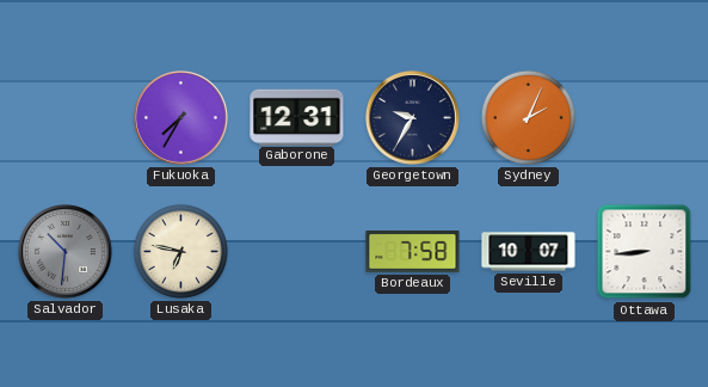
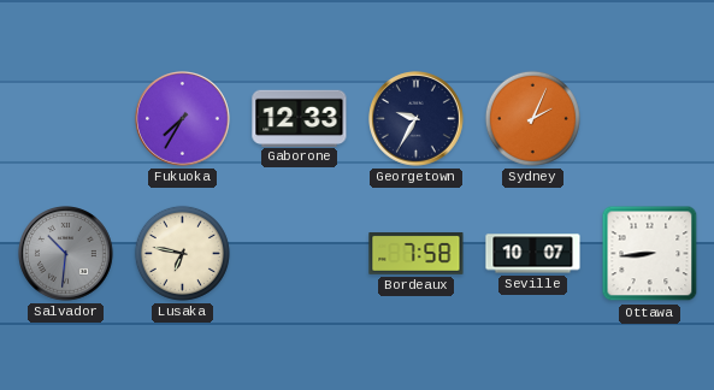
Gaborone: 12:31 -> 12:33
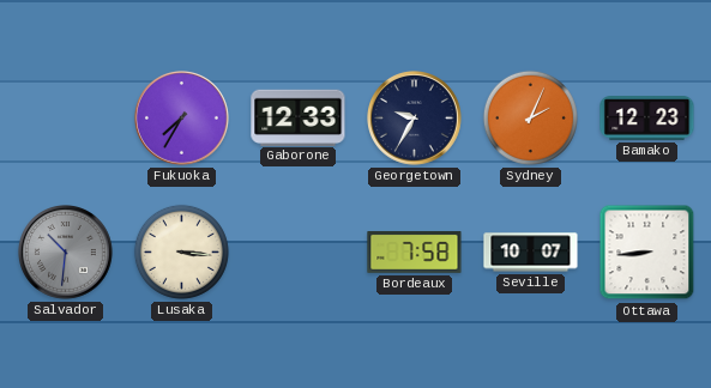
Bamako: none -> 12:23
Lusaka: 6:47 -> 3:16
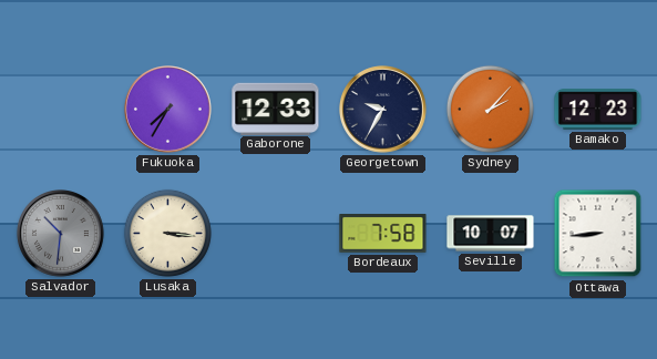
Sydney: 2:04 -> 2:07
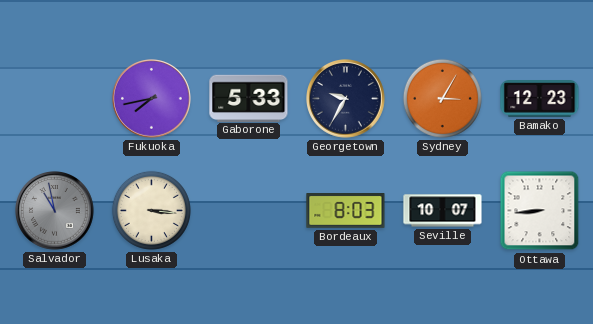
Fukuoka: 7:35 -> 7:43
Gaborone: 12:33 -> 5:33
Sydney: 2:07 -> 3:05
Salvador: 10:31 -> 10:58
Bordeaux: 7:58 -> 8:03
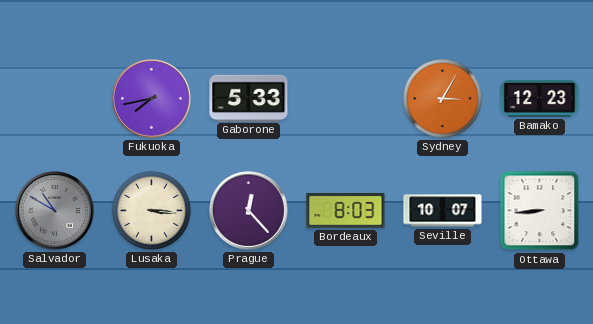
Georgetown: 9:35 -> none
Salvador: 10:58 -> 10:50
Prague: none -> 12:23
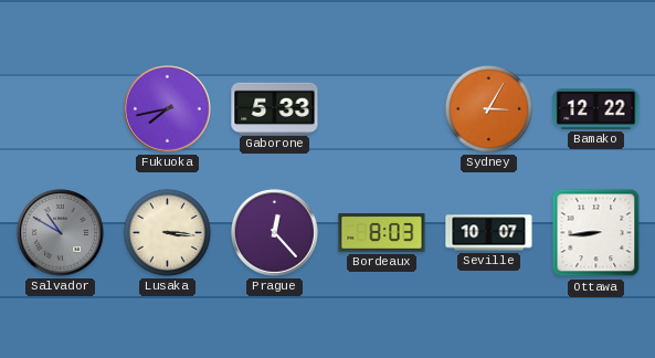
Bamako: 12:23 -> 12:22
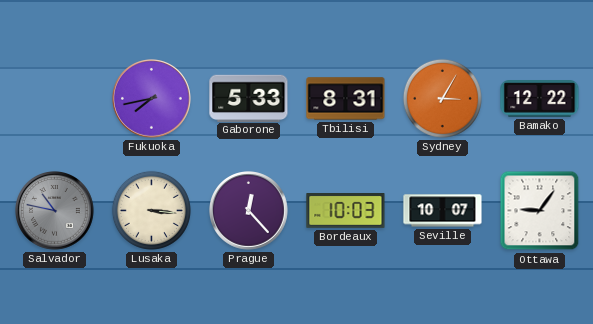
Tbilisi: none -> 8:31
Salvador: 10:50 -> 10:47
Bordeaux: 8:03 -> 10:03
Ottawa: 8:44 -> 9:06
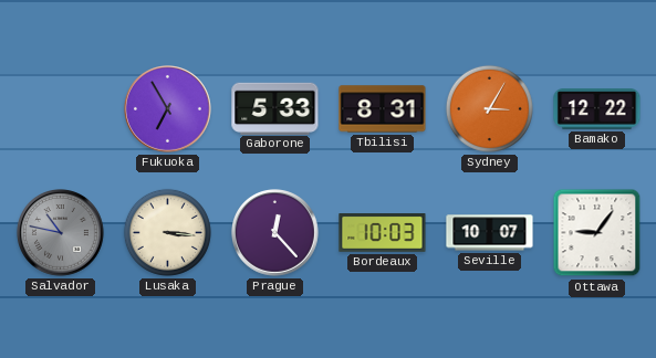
Fukuoka: 7:43 -> 6:55
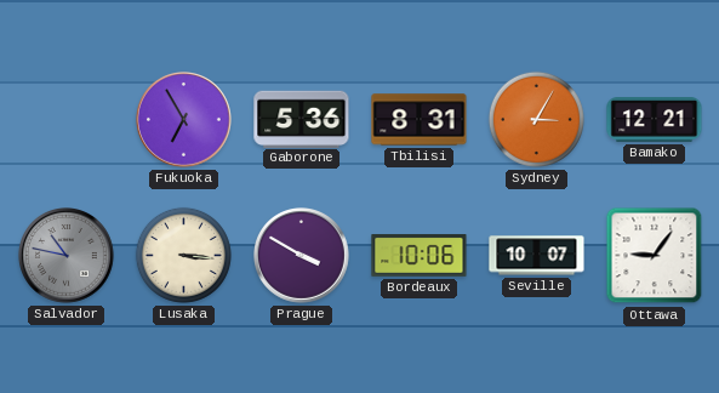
Gaborone: 5:33 -> 5:36
Bamako: 12:22 -> 12:21
Prague: 12:23 -> 3:50
Bordeaux: 10:03 -> 10:06
